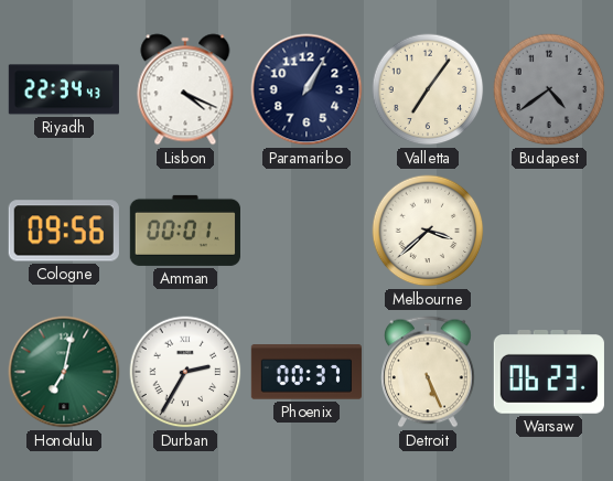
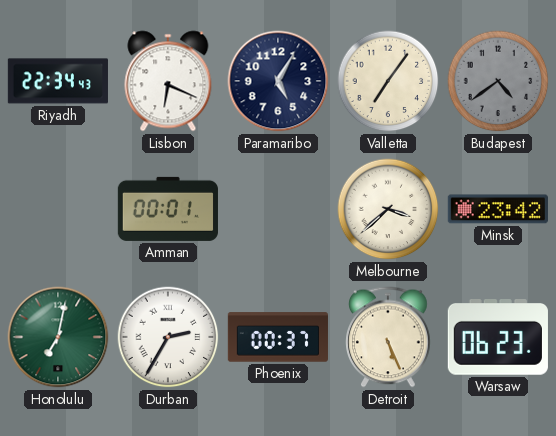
Lisbon: 4:19 -> 6:19
Paramaribo: 1:05 -> 5:05
Cologne: 09:56 -> none
Minsk: none -> 23:42
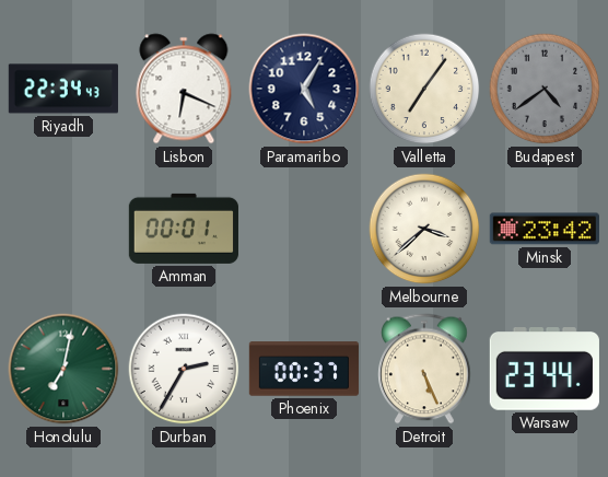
Warsaw: 06:23 -> 23:44
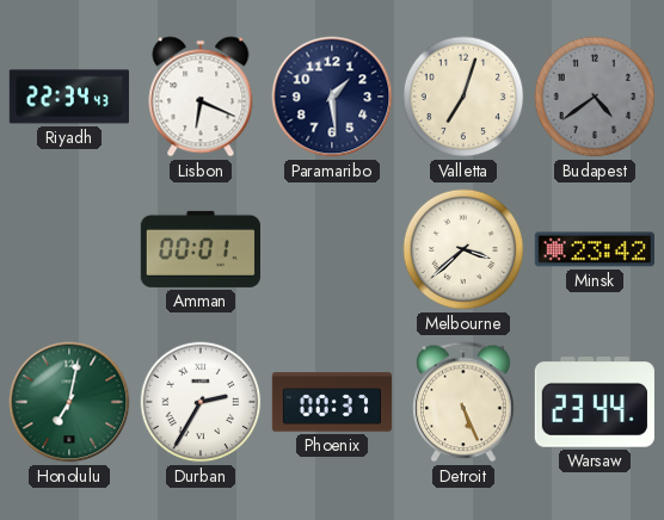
Paramaribo: 5:05 -> 1:29
Valletta: 7:06 -> 7:03
